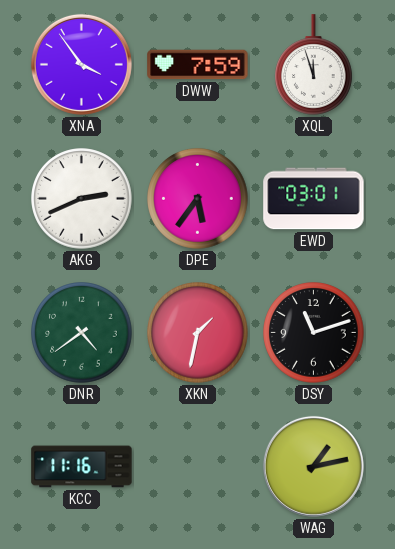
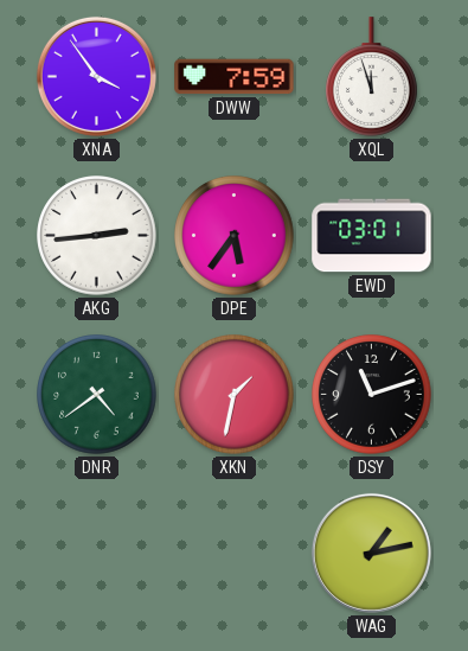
AKG: 2:41 -> 2:44
KCC: 11:16 -> none
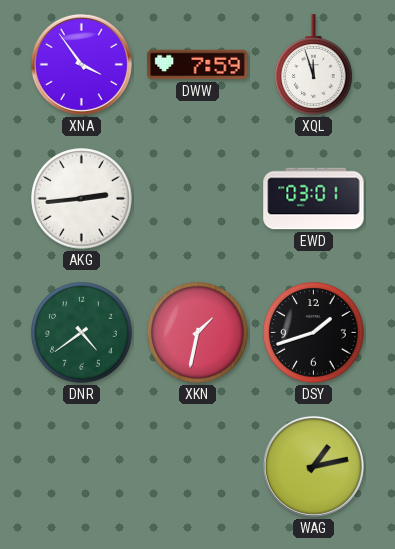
DPE: 5:36 -> none
DSY: 11:12 -> 1:42
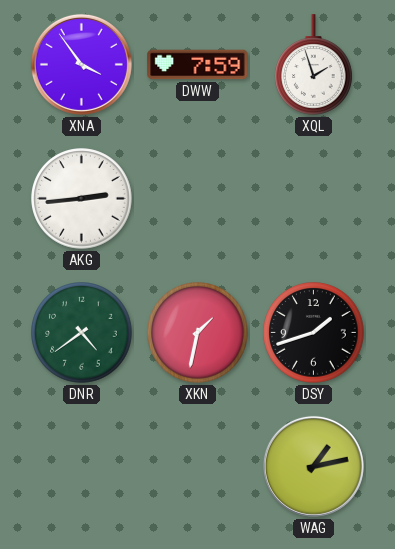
XQL: 11:57 -> 1:57
EWD: 03:01 -> none
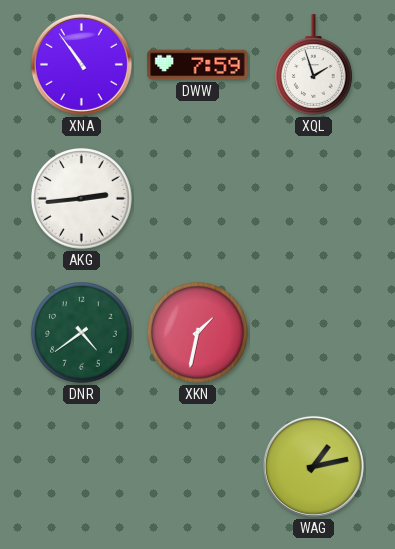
XNA: 3:54 -> 10:54
DSY: 1:42 -> none
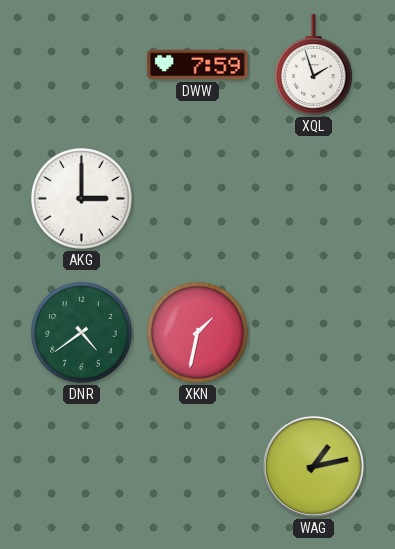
XNA: 10:54 -> none
AKG: 2:44 -> 3:00
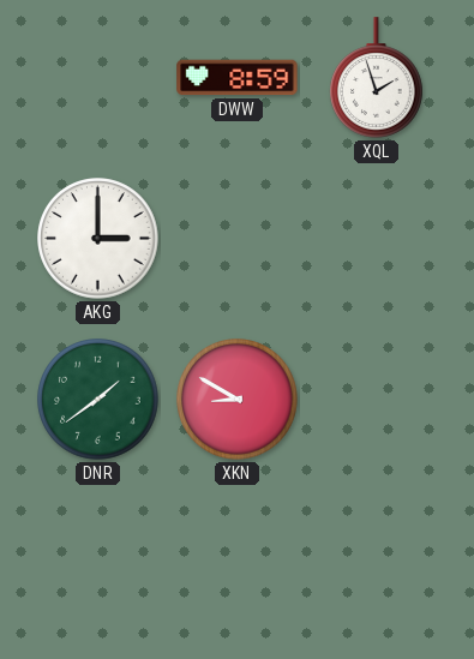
DWW: 7:59 -> 8:59
DNR: 4:39 -> 1:39
XKN: 1:32 -> 8:50
WAG: 1:13 -> none
